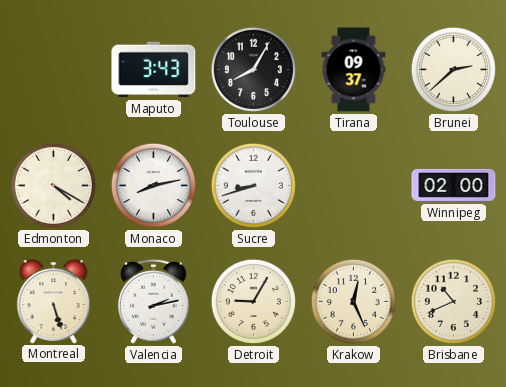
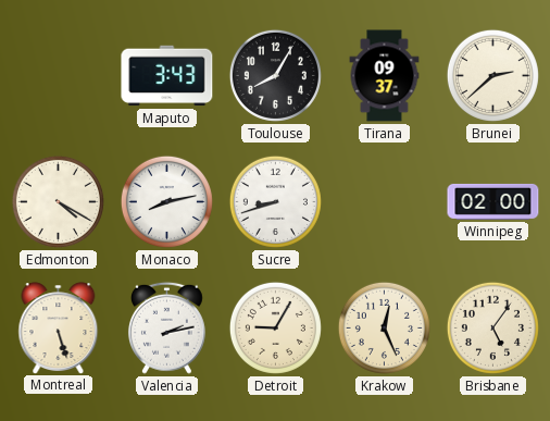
Brisbane: 10:41 -> 5:06
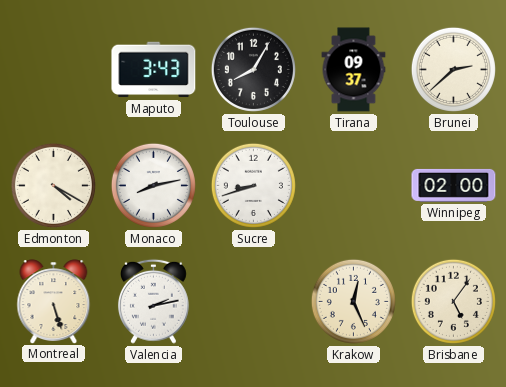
Detroit: 9:05 -> none
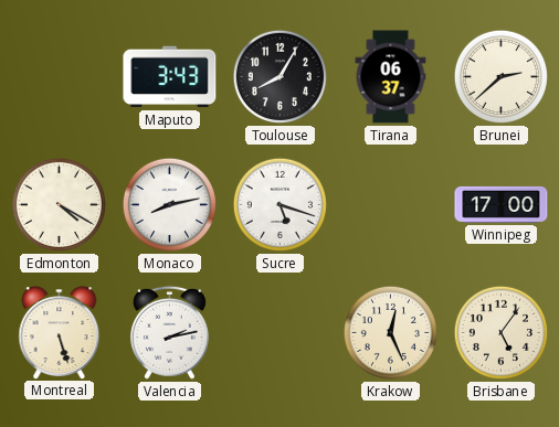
Tirana: 09:37 -> 06:37
Sucre: 8:42 -> 5:18
Winnipeg: 02:00 -> 17:00
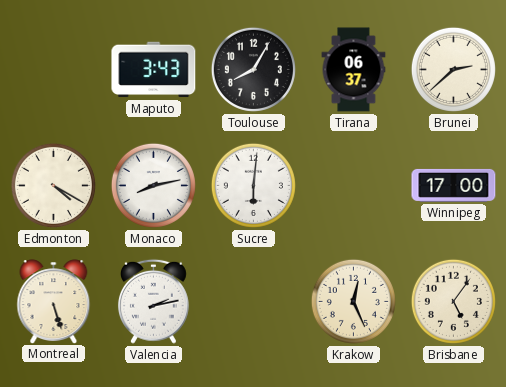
Sucre: 5:18 -> 6:01
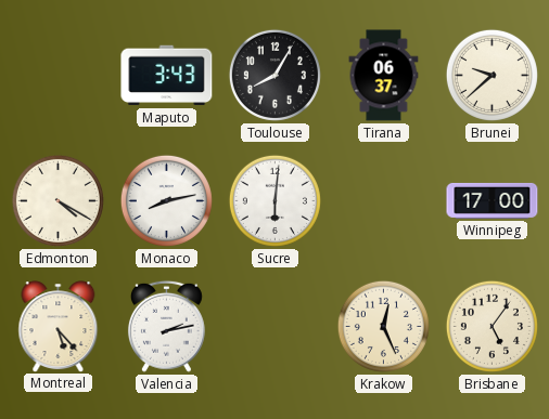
Brunei: 2:38 -> 9:38
Montreal: 5:27 -> 5:23
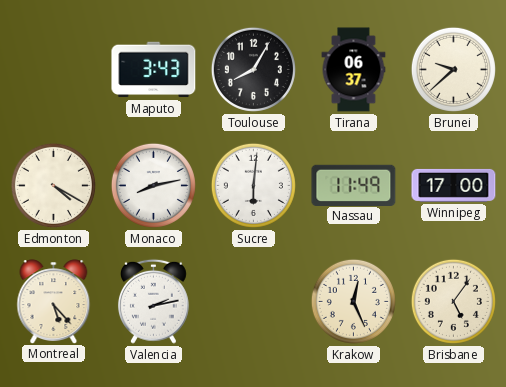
Nassau: none -> 11:49
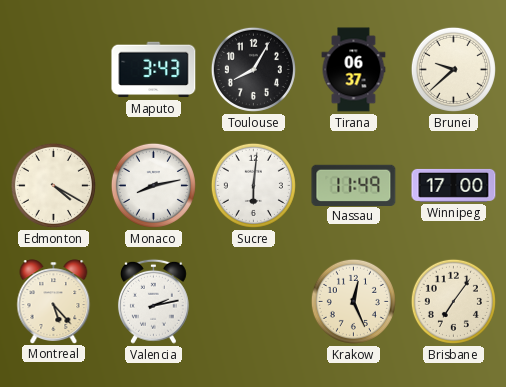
Brisbane: 5:06 -> 7:06
